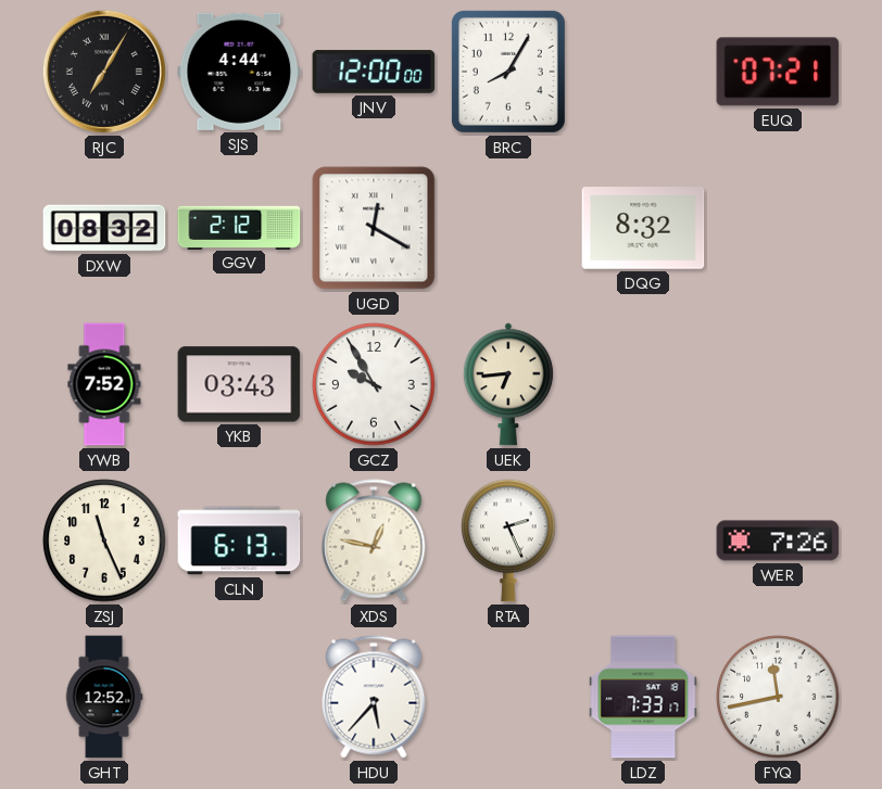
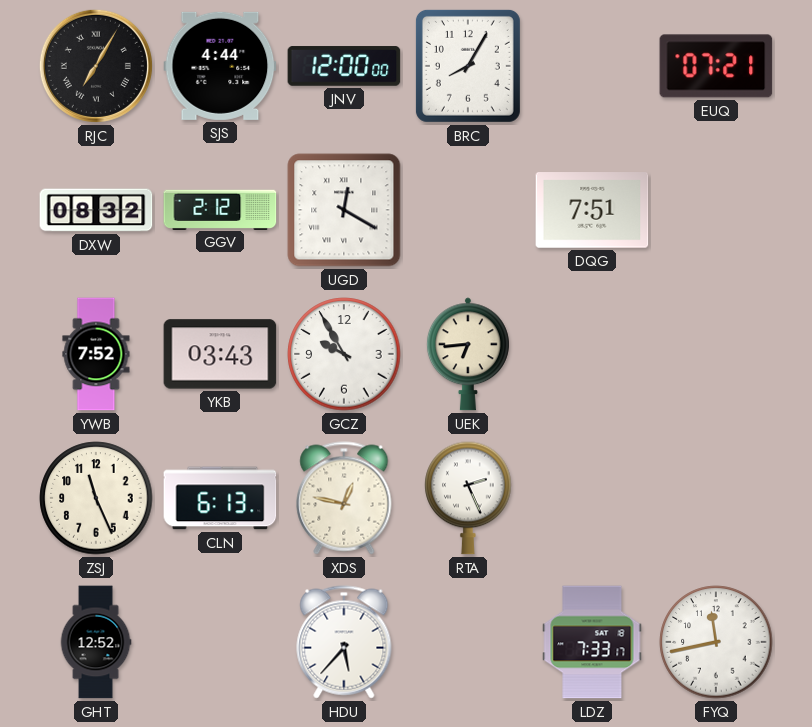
DQG: 8:32 -> 7:51
WER: 7:26 -> none
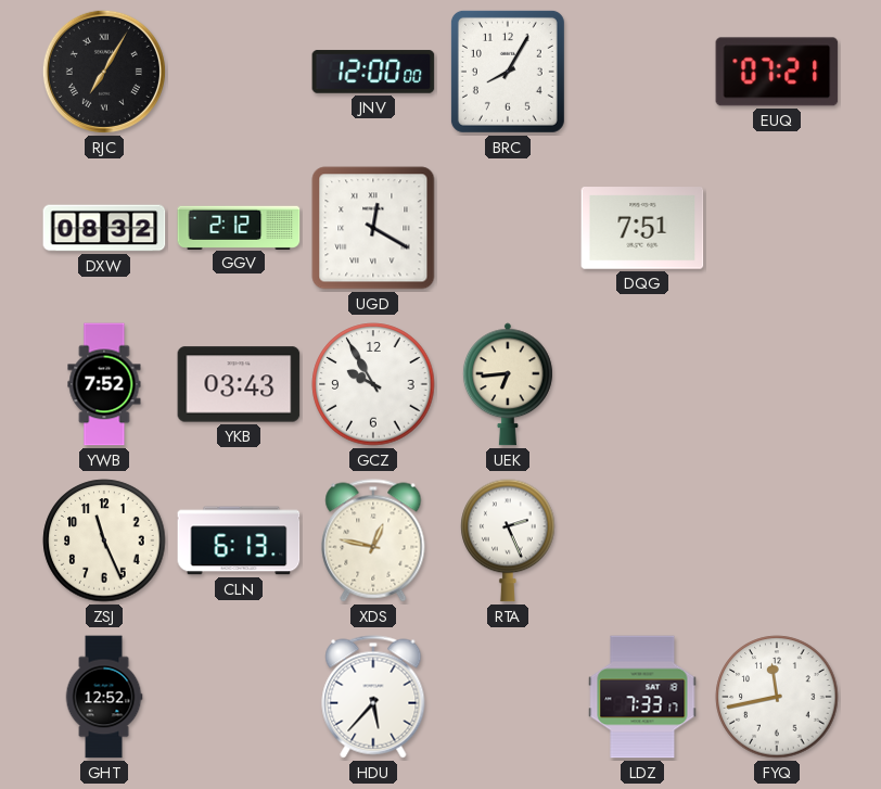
SJS: 4:44 -> none
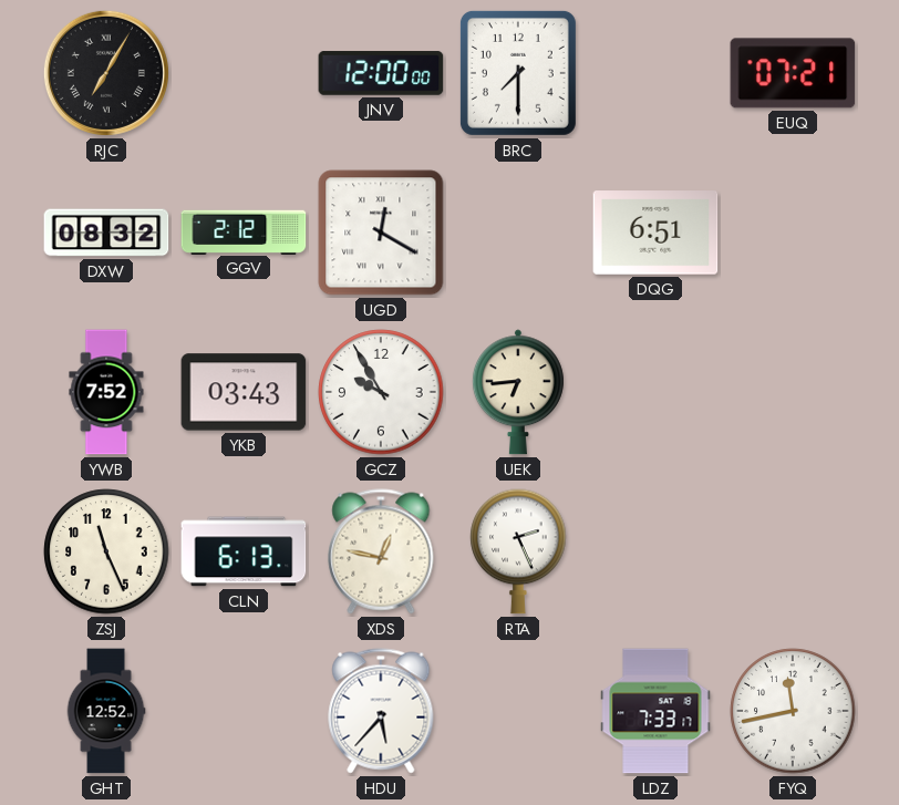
BRC: 8:05 -> 7:30
DQG: 7:51 -> 6:51
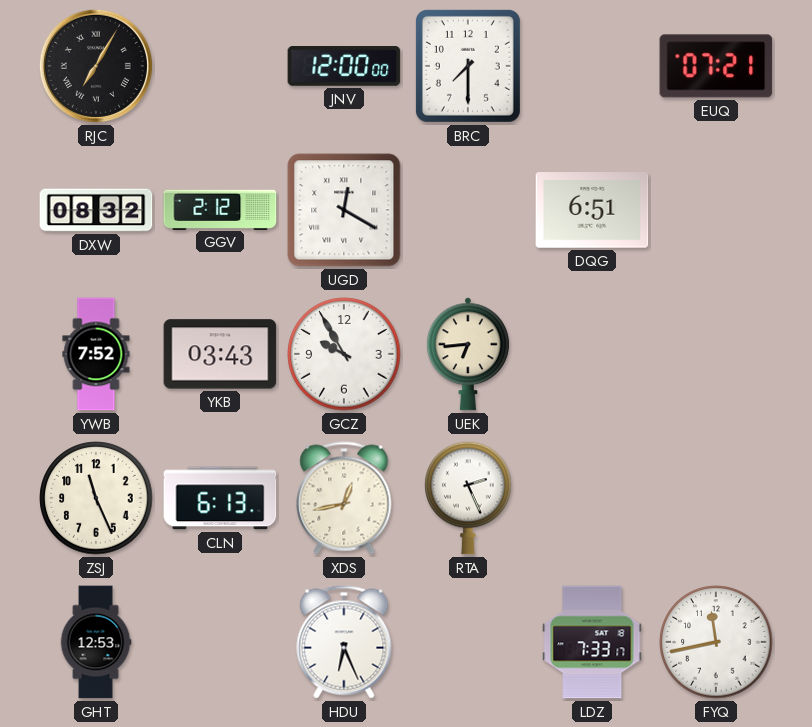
XDS: 12:47 -> 12:43
GHT: 12:52 -> 12:53
HDU: 5:37 -> 6:26
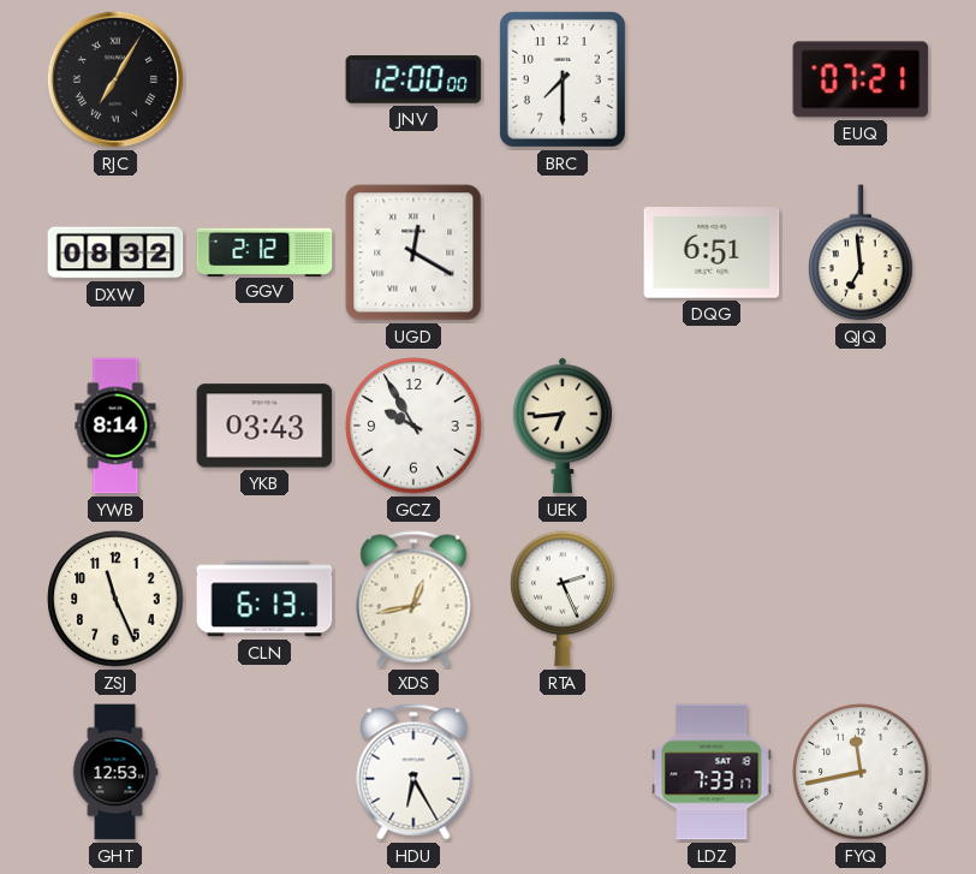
QJQ: none -> 6:59
YWB: 7:52 -> 8:14
HDU: 6:26 -> 6:25
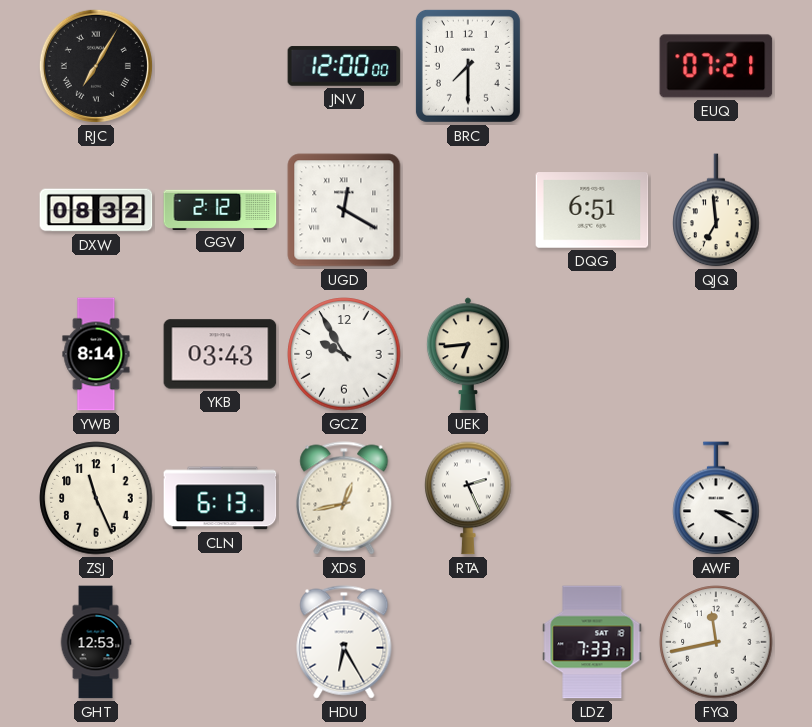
AWF: none -> 3:20
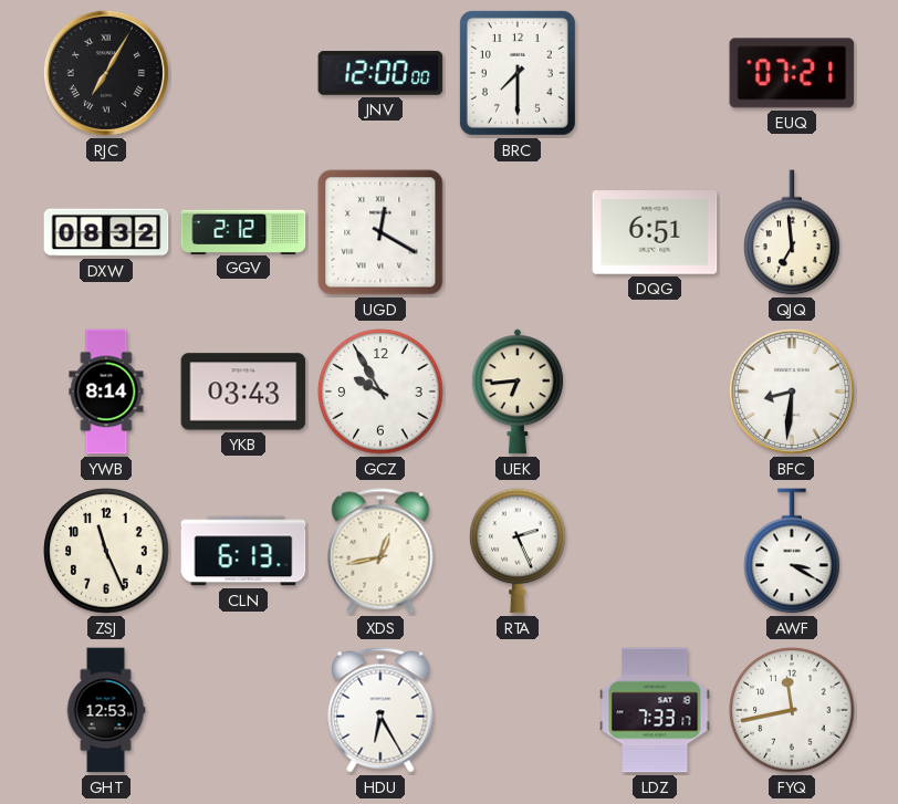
BFC: none -> 8:31
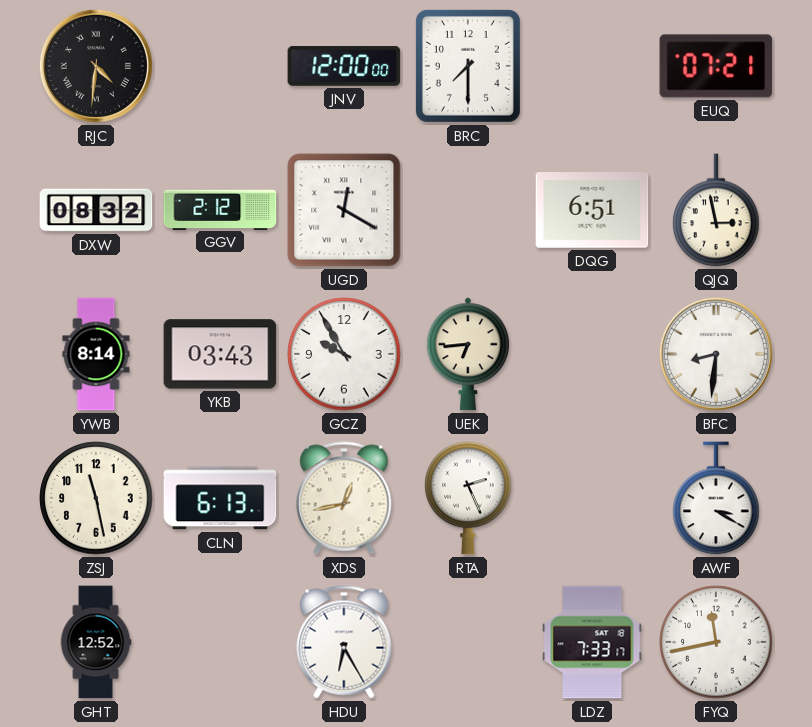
RJC: 7:05 -> 4:31
QJQ: 6:59 -> 2:58
ZSJ: 11:26 -> 11:28
GHT: 12:53 -> 12:52
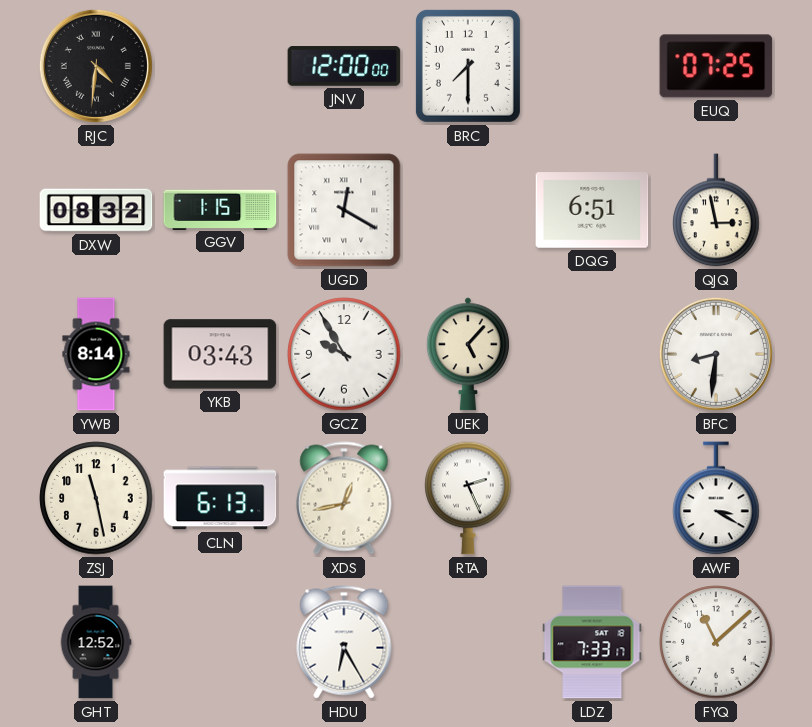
EUQ: 07:21 -> 07:25
GGV: 2:12 -> 1:15
UEK: 6:44 -> 5:07
FYQ: 11:43 -> 11:08
